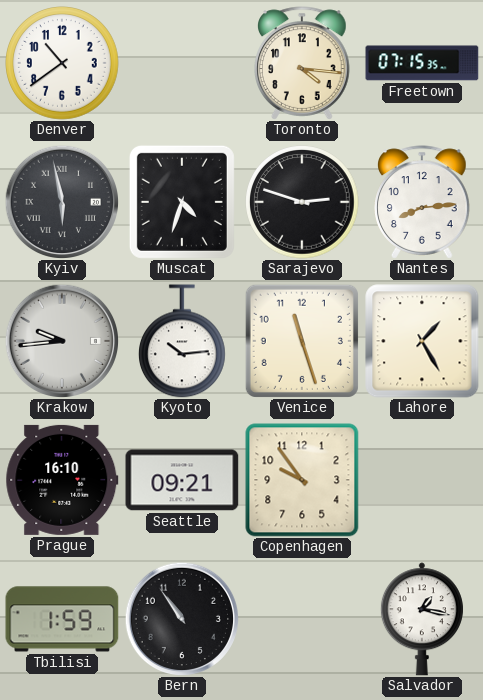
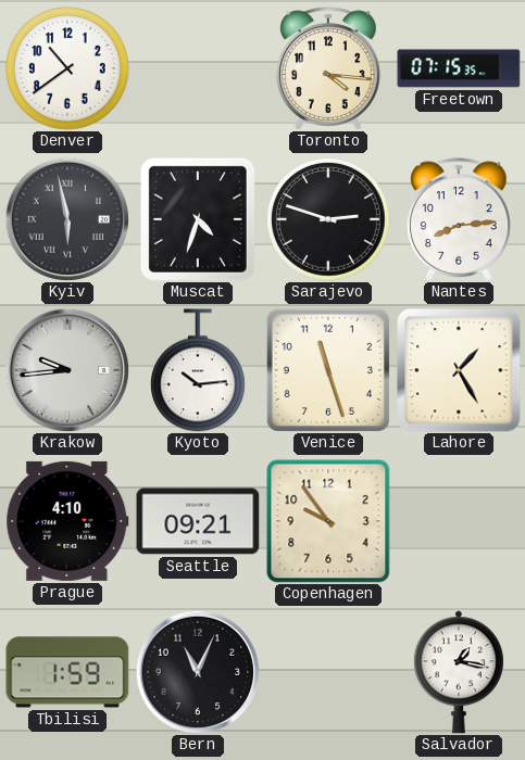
Prague: 16:10 -> 4:10
Bern: 10:54 -> 11:04
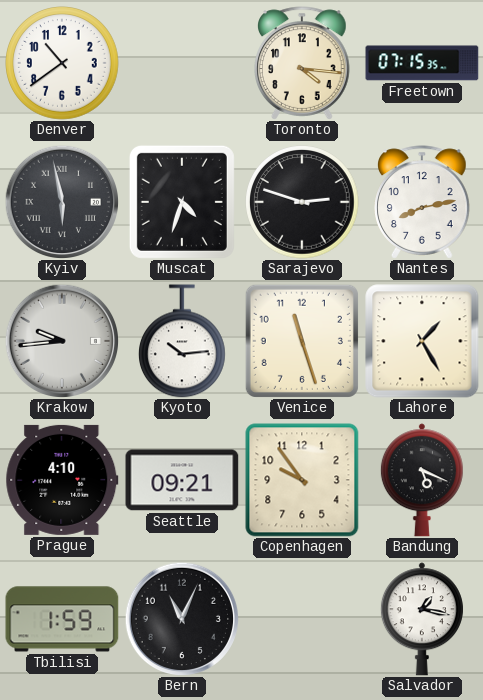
Nantes: 8:14 -> 8:13
Bandung: none -> 5:19
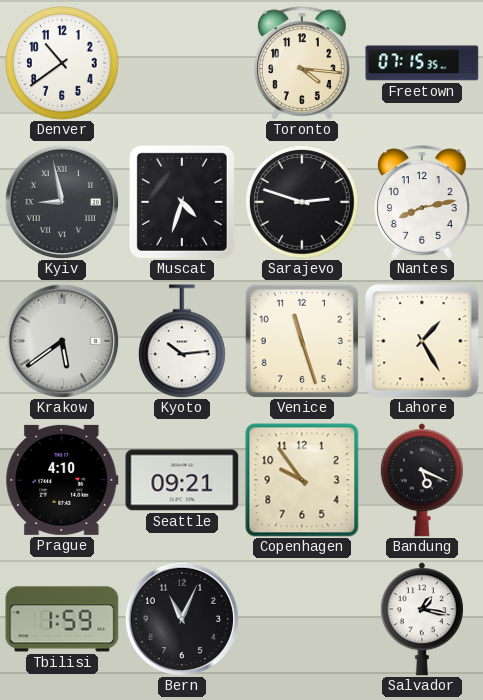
Kyiv: 5:58 -> 8:58
Krakow: 9:44 -> 5:39
